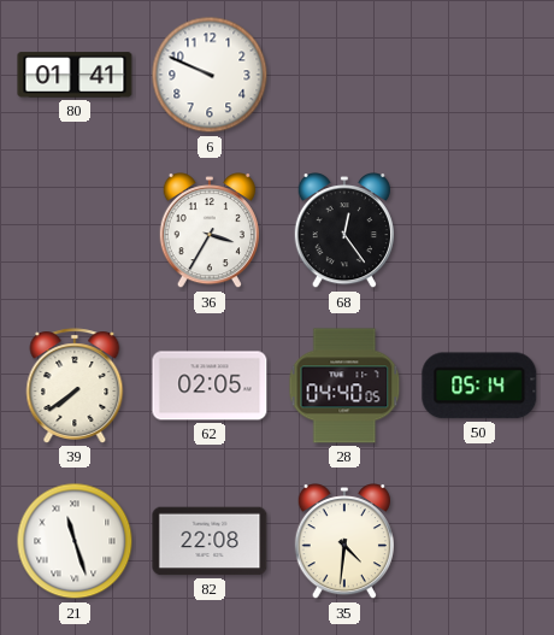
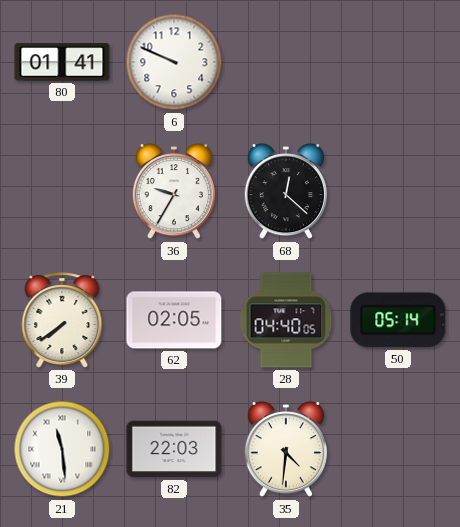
36: 3:35 -> 9:35
68: 12:24 -> 12:22
21: 11:27 -> 11:29
82: 22:08 -> 22:03
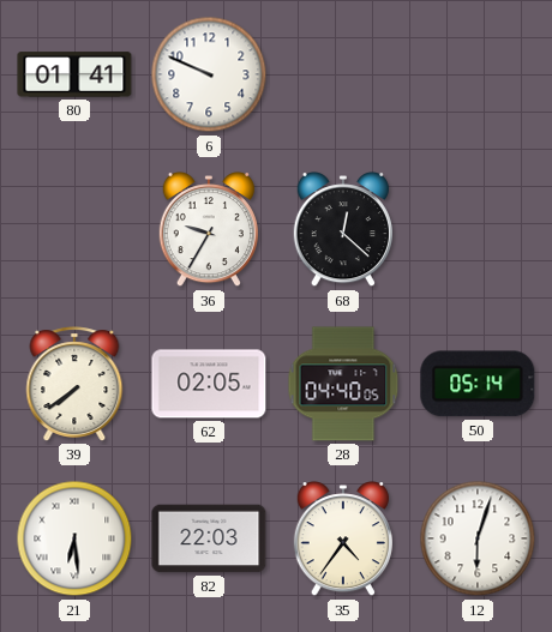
21: 11:29 -> 6:29
35: 4:31 -> 4:36
12: none -> 6:03
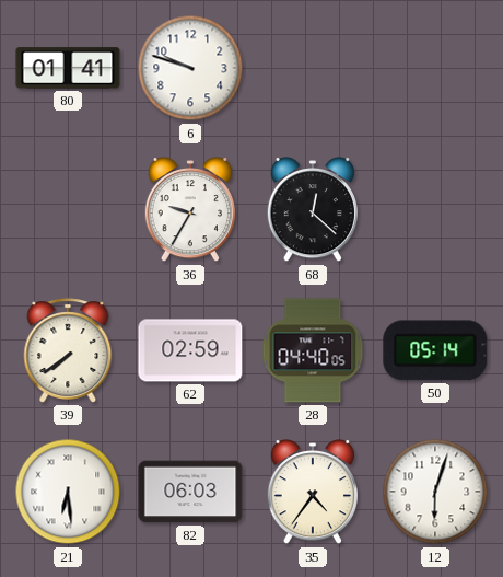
6: 9:49 -> 9:48
62: 02:05 -> 02:59
82: 22:03 -> 06:03
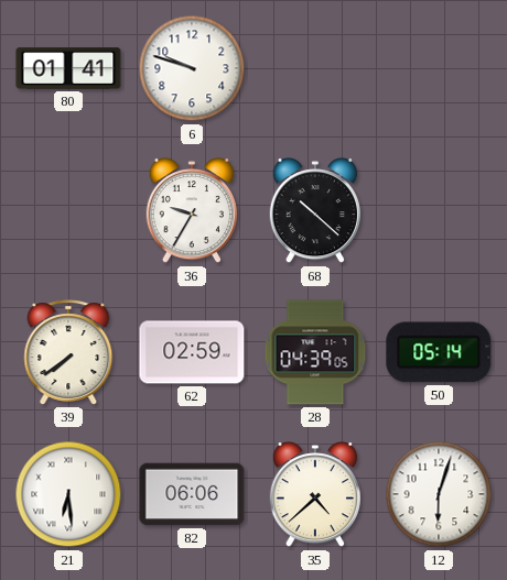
68: 12:22 -> 10:22
28: 04:40 -> 04:39
82: 06:03 -> 06:06
35: 4:36 -> 4:38
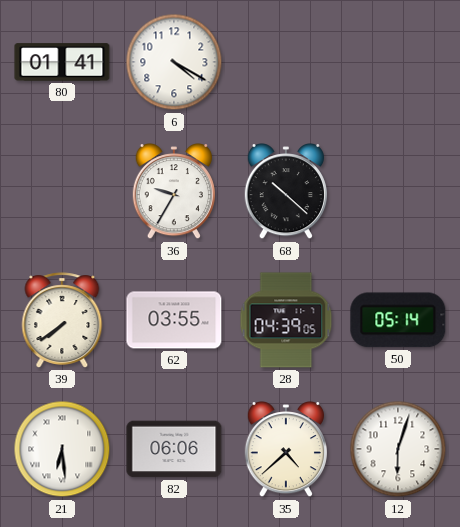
6: 9:48 -> 4:20
62: 02:59 -> 03:55
